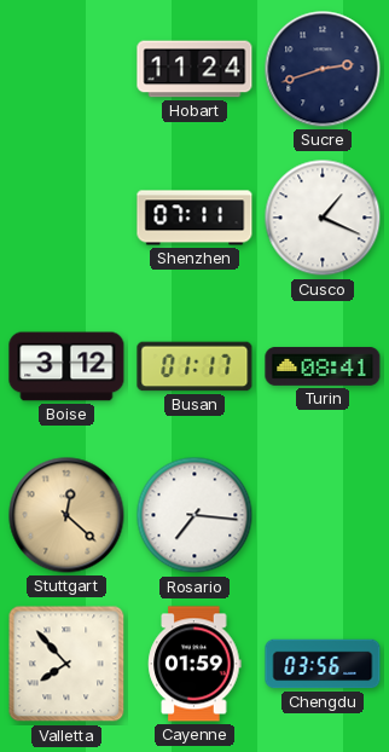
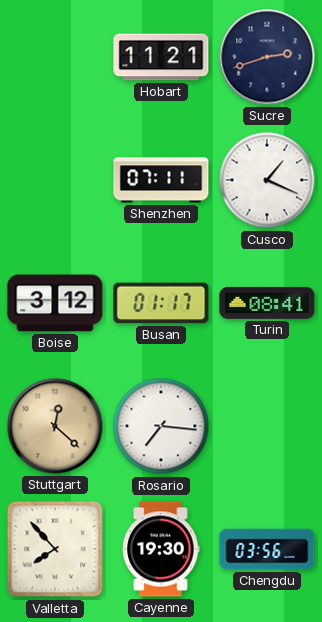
Hobart: 11:24 -> 11:21
Cayenne: 01:59 -> 19:30
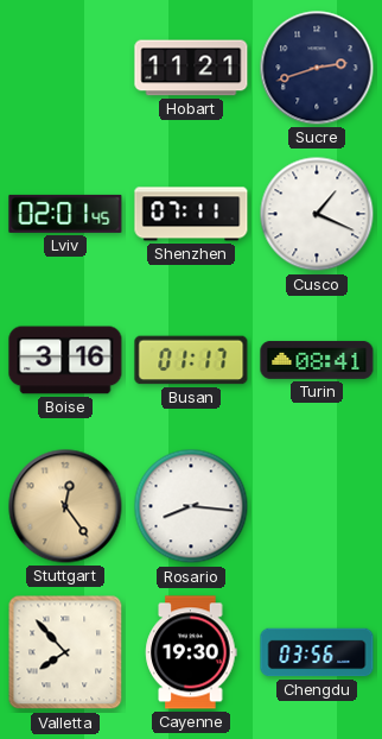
Lviv: none -> 02:01
Boise: 3:12 -> 3:16
Stuttgart: 12:22 -> 12:24
Rosario: 7:16 -> 8:16
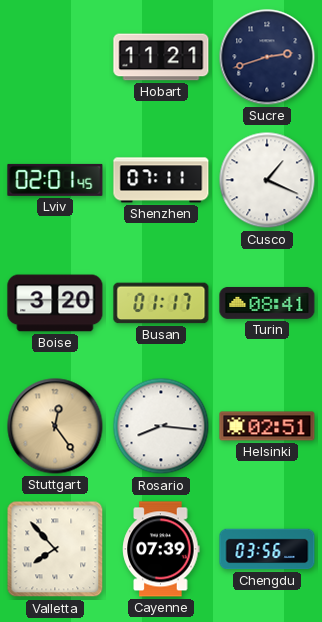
Boise: 3:16 -> 3:20
Helsinki: none -> 02:51
Cayenne: 19:30 -> 07:39
